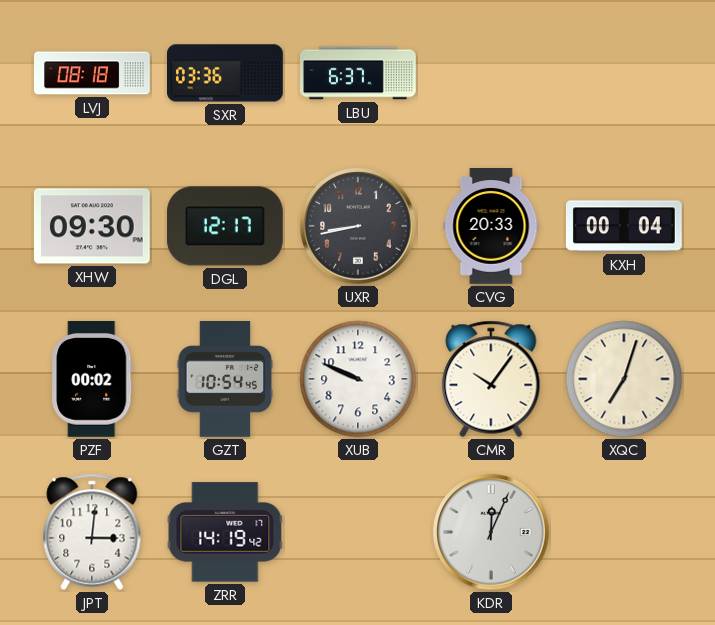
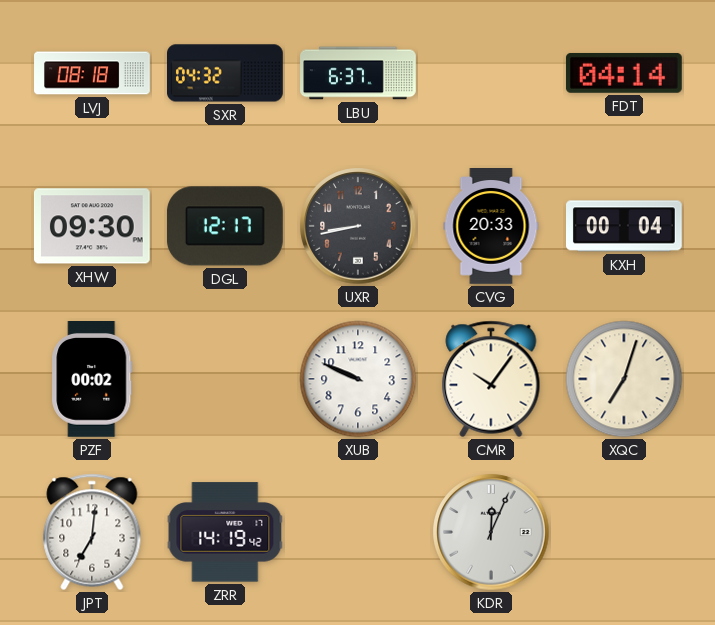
SXR: 03:36 -> 04:32
FDT: none -> 04:14
GZT: 10:54 -> none
JPT: 3:01 -> 7:01
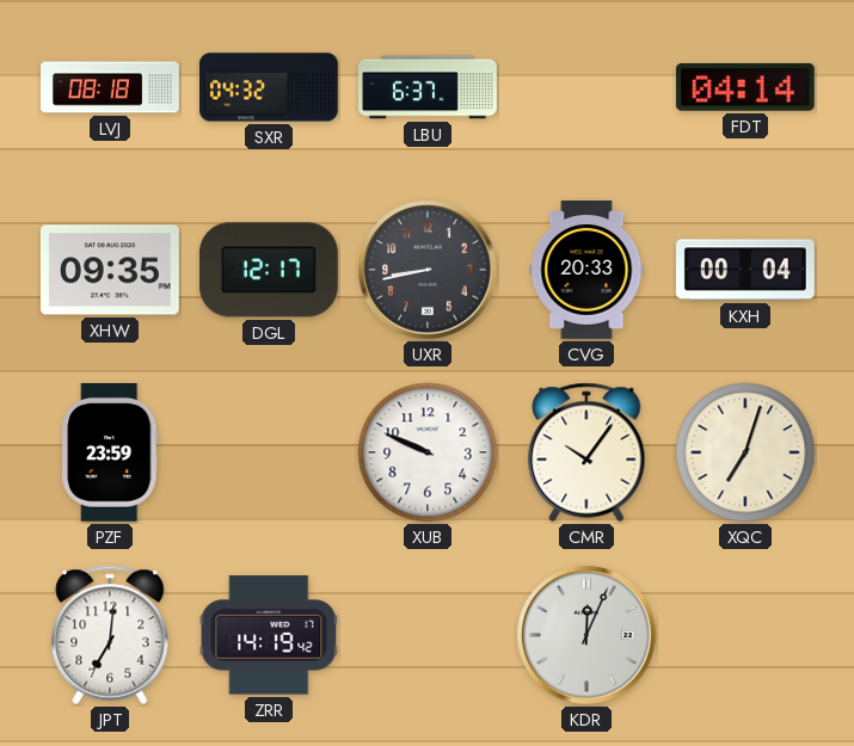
XHW: 09:30 -> 09:35
PZF: 00:02 -> 23:59
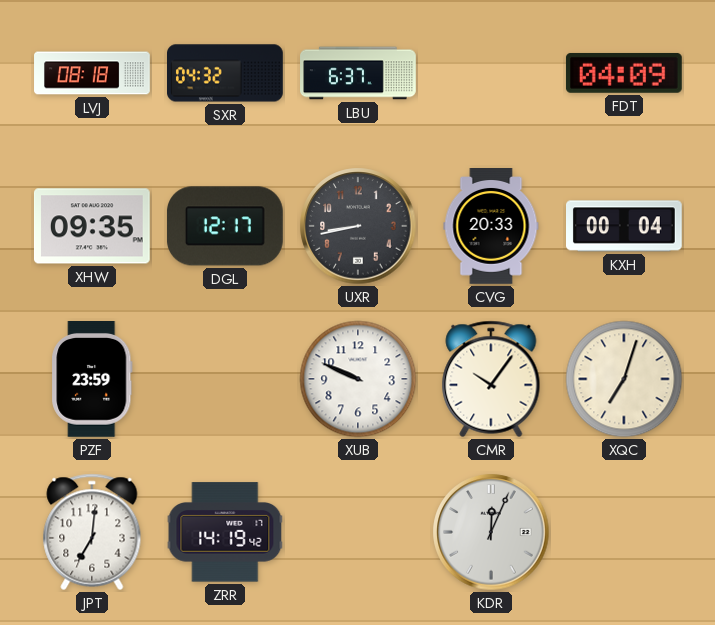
FDT: 04:14 -> 04:09
